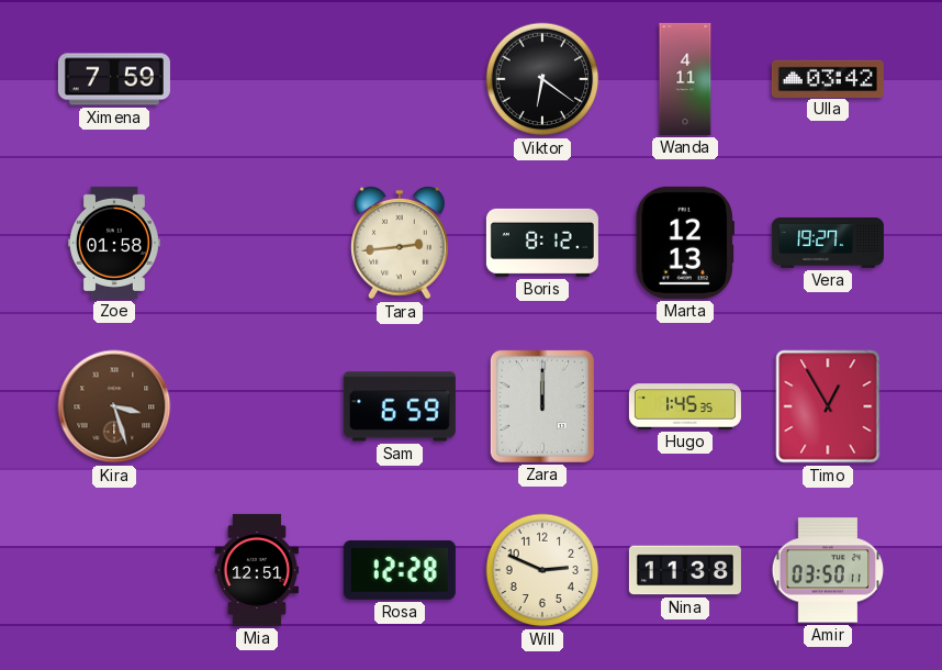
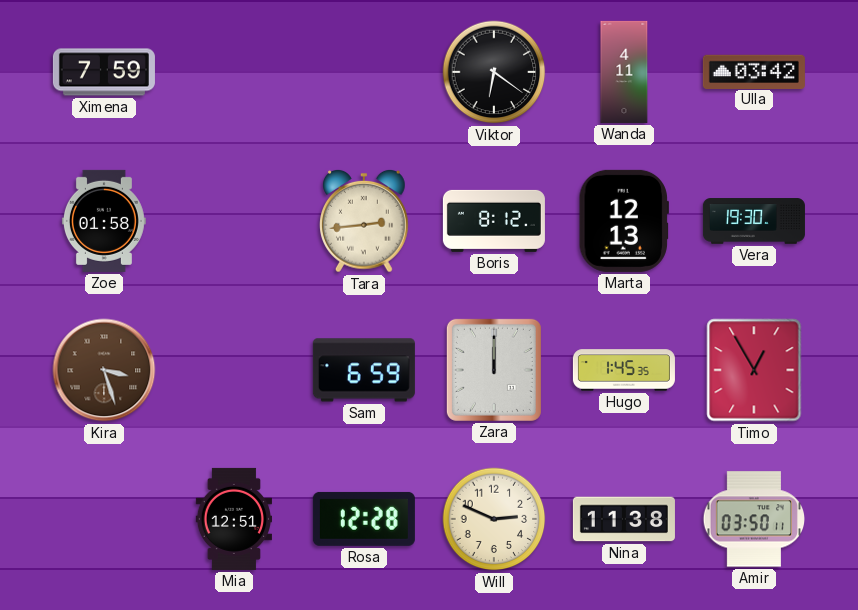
Vera: 19:27 -> 19:30
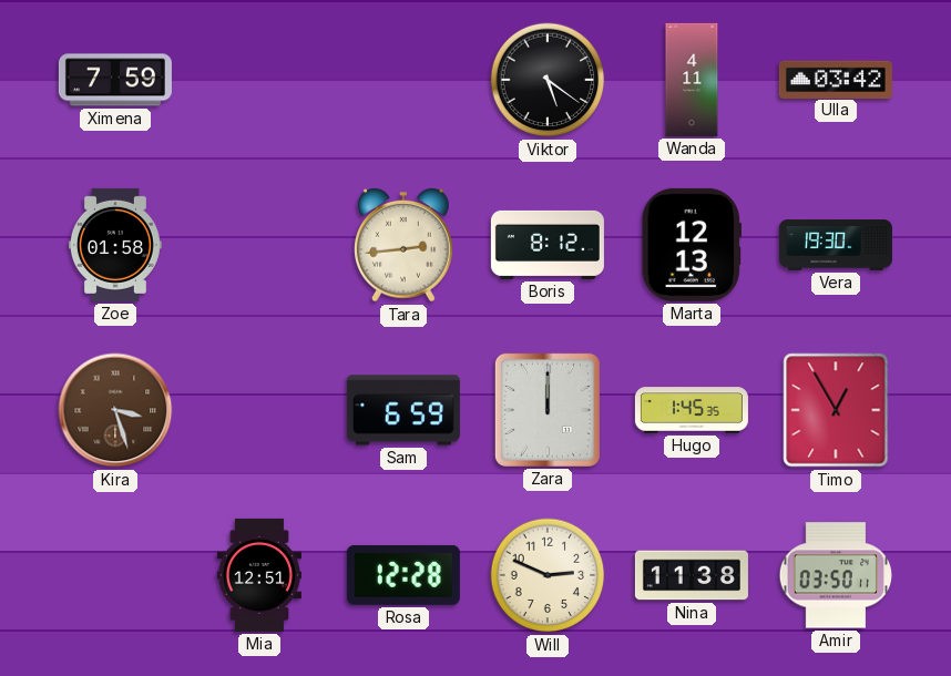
Viktor: 6:21 -> 5:21
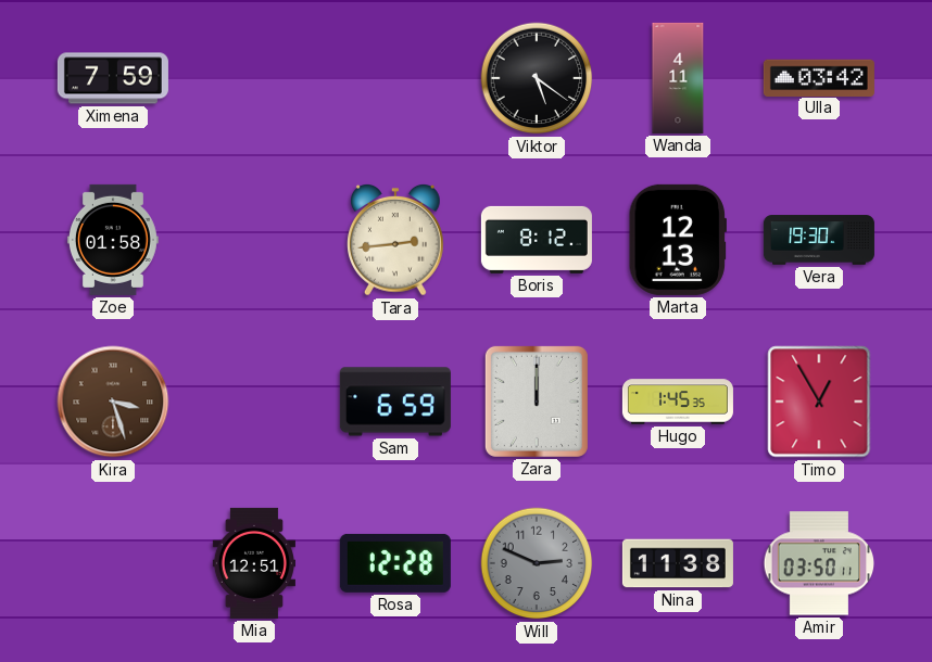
Will dial: cream -> grey
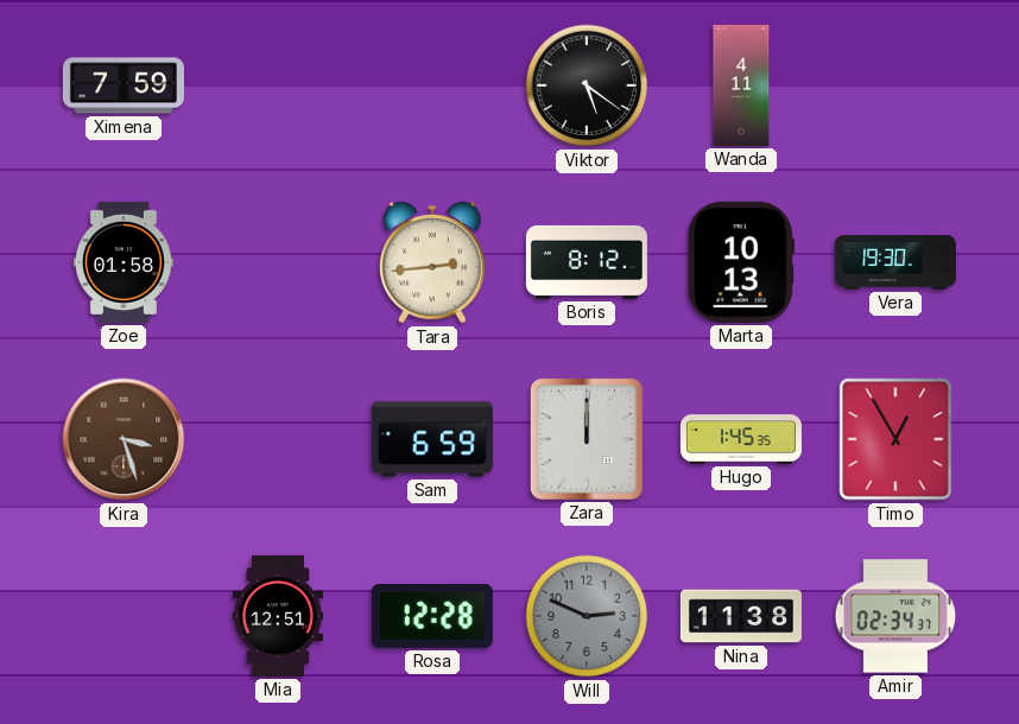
Ulla: 03:42 -> none
Marta: 12:13 -> 10:13
Amir: 03:50 -> 02:34
